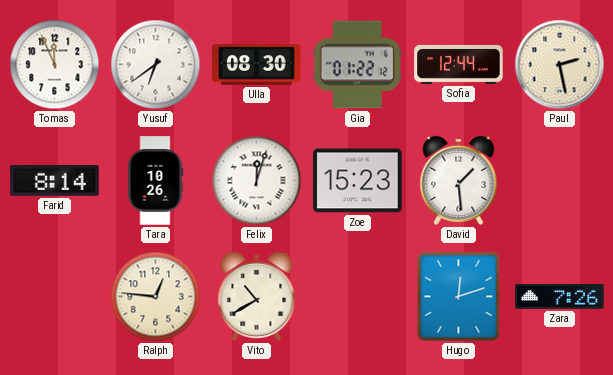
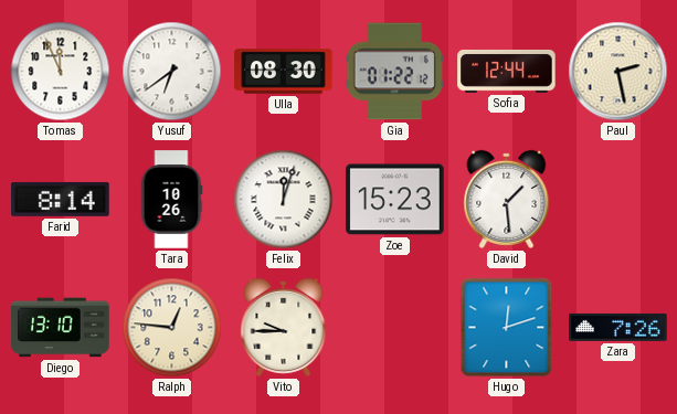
Diego: none -> 13:10
Vito: 10:40 -> 9:45
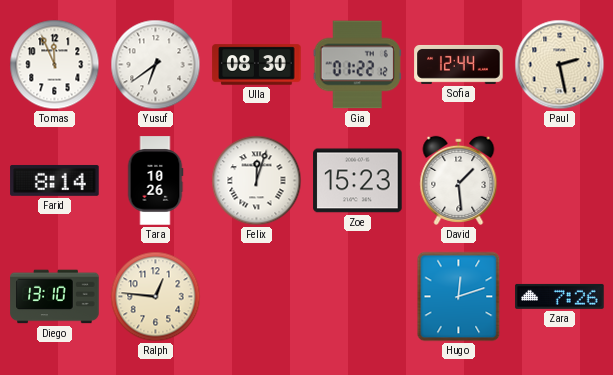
Vito: 9:45 -> none
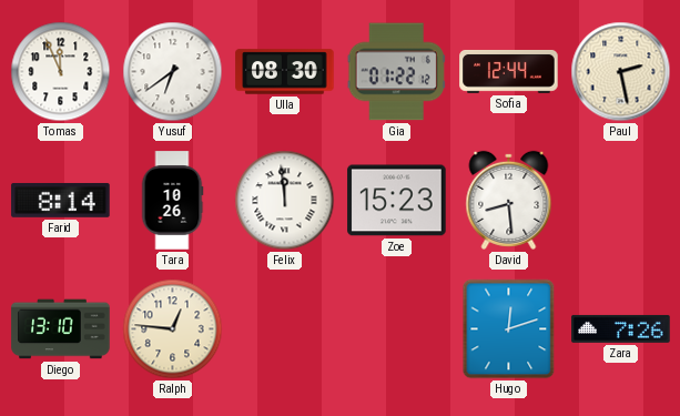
Felix: 12:03 -> 11:59
David: 1:29 -> 8:29
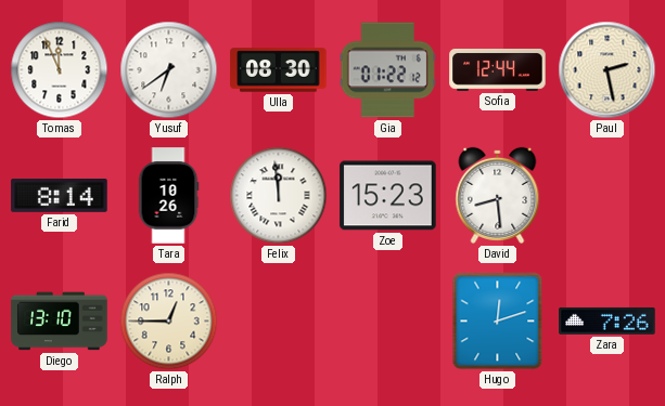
Ralph: 12:46 -> 12:45
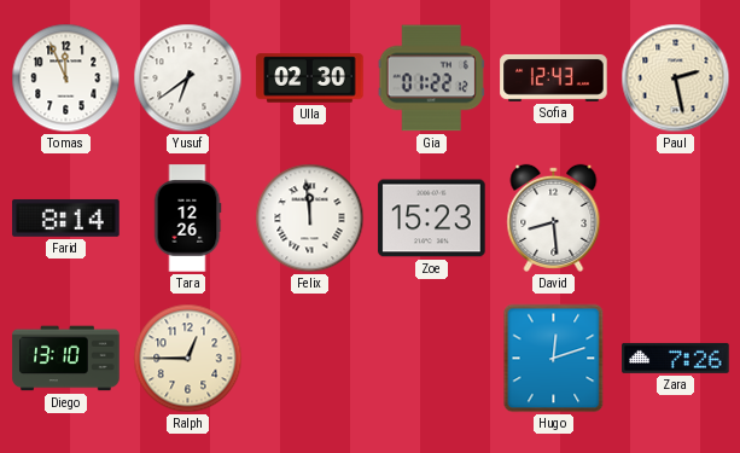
Ulla: 08:30 -> 02:30
Sofia: 12:44 -> 12:43
Tara: 10:26 -> 12:26
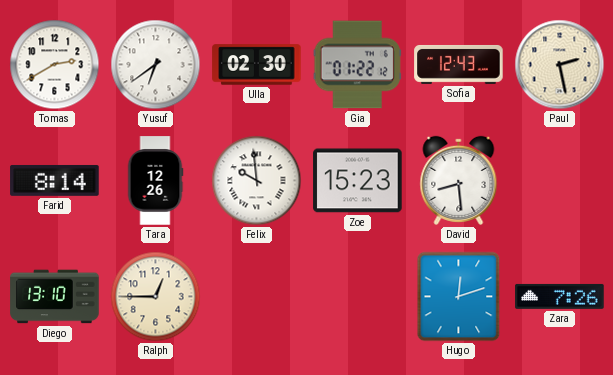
Tomas: 11:56 -> 2:40
Felix: 11:59 -> 9:59
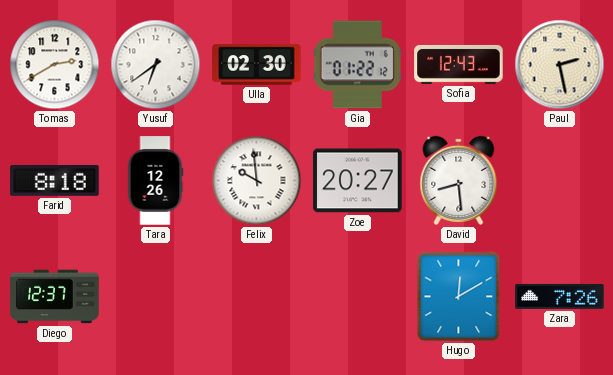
Farid: 8:14 -> 8:18
Zoe: 15:23 -> 20:27
Diego: 13:10 -> 12:37
Ralph: 12:45 -> none
Hugo: 12:12 -> 12:10
